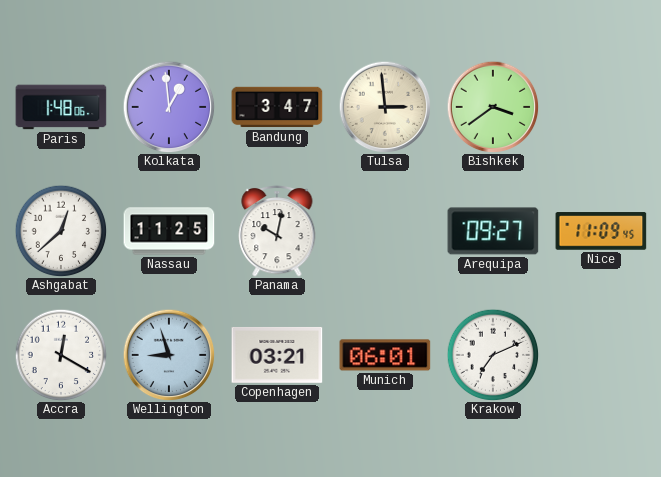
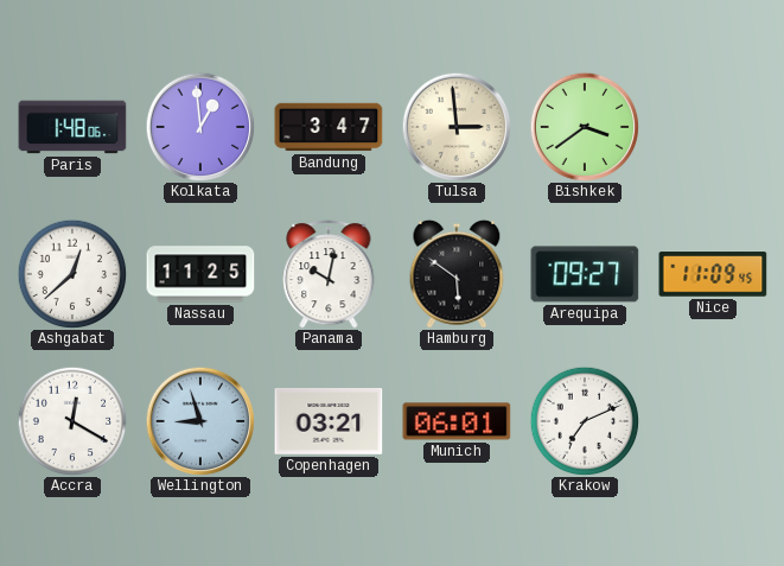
Hamburg: none -> 5:51
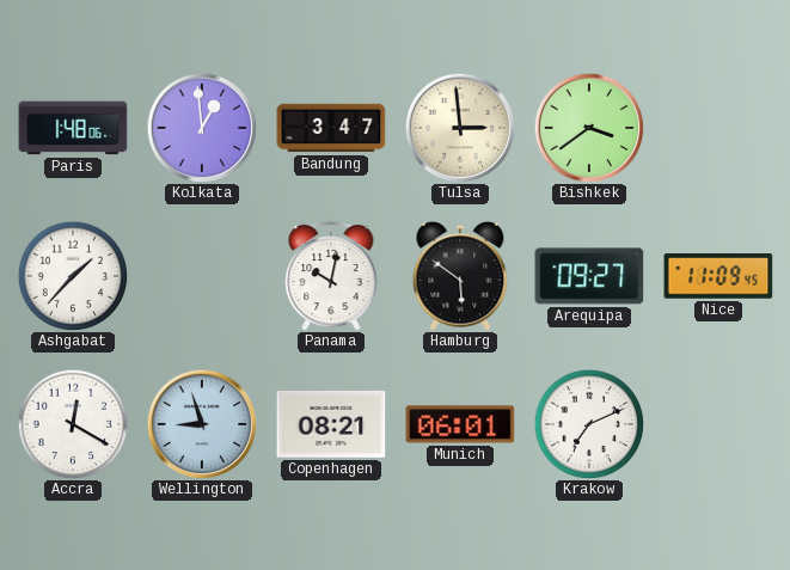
Ashgabat: 12:38 -> 1:37
Nassau: 11:25 -> none
Copenhagen: 03:21 -> 08:21
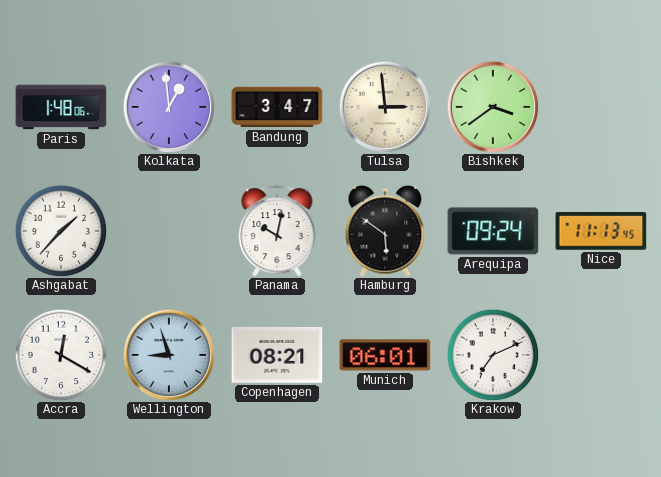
Arequipa: 09:27 -> 09:24
Nice: 11:09 -> 11:13
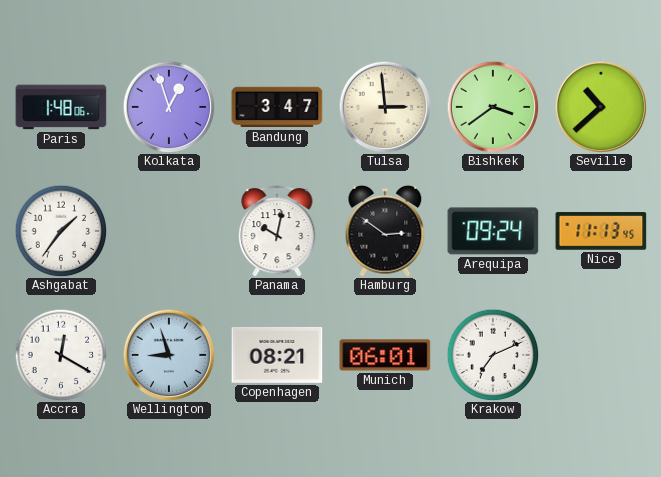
Kolkata: 12:59 -> 12:57
Seville: none -> 10:38
Ashgabat: 1:37 -> 1:36
Hamburg: 5:51 -> 2:51
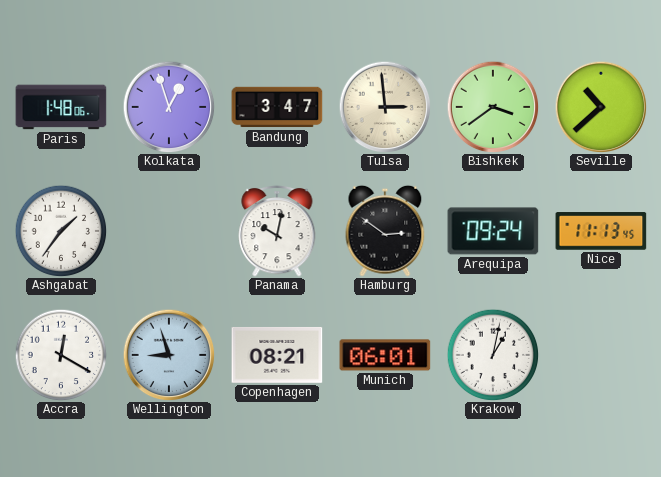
Krakow: 7:11 -> 1:02
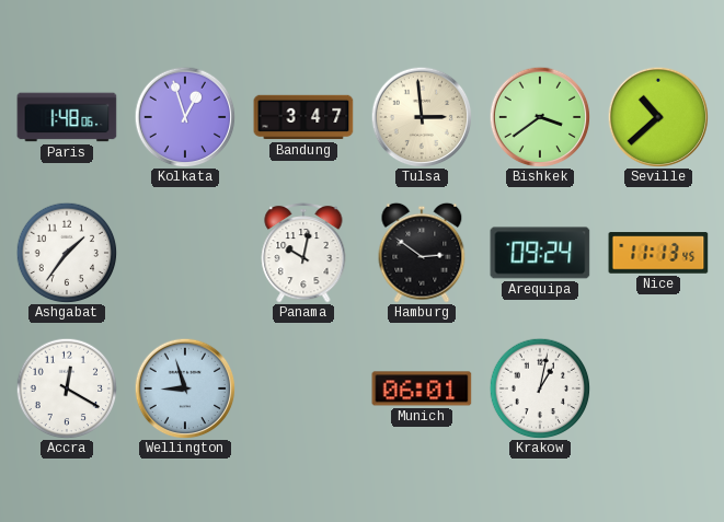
Copenhagen: 08:21 -> none
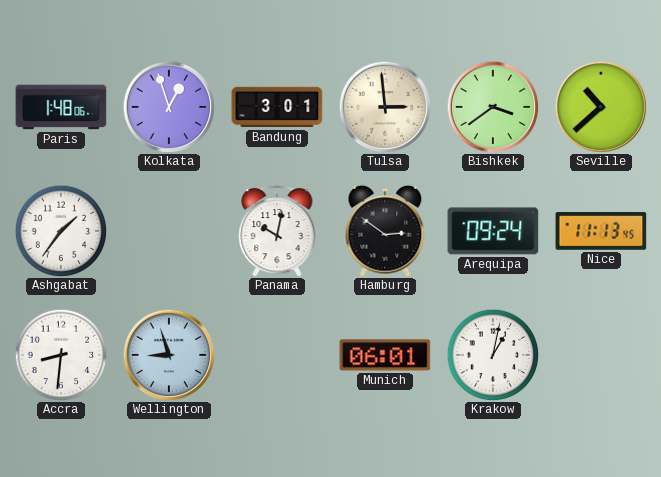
Bandung: 3:47 -> 3:01
Accra: 12:20 -> 8:31
